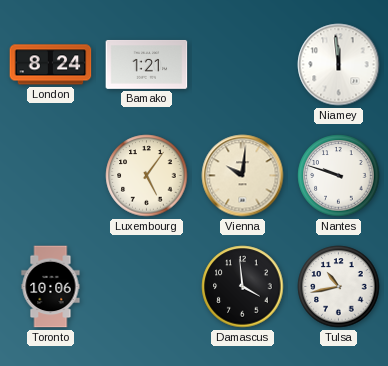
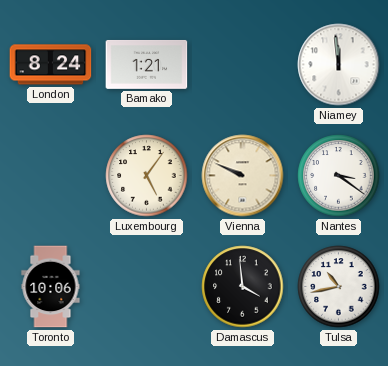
Vienna: 10:01 -> 9:49
Nantes: 9:48 -> 3:21
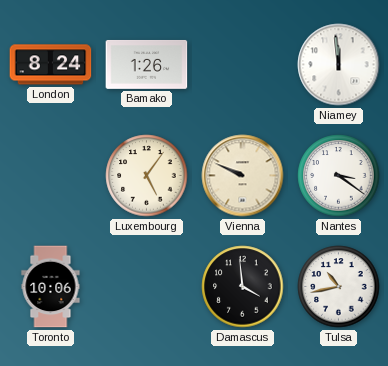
Bamako: 1:21 -> 1:26
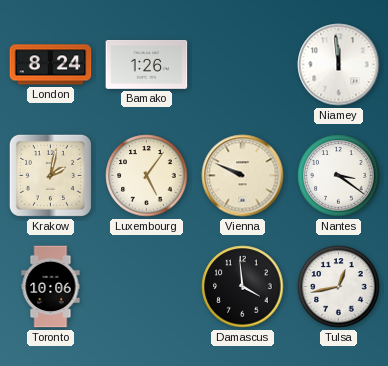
Krakow: none -> 2:02
Tulsa: 10:43 -> 12:43
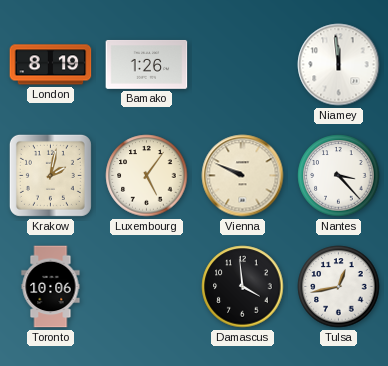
London: 8:24 -> 8:19
Nantes: 3:21 -> 3:23
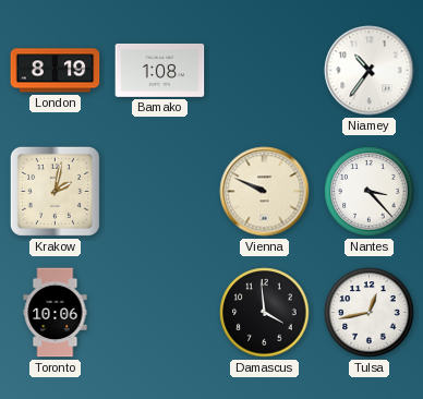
Bamako: 1:26 -> 1:08
Niamey: 11:59 -> 10:36
Luxembourg: 5:06 -> none
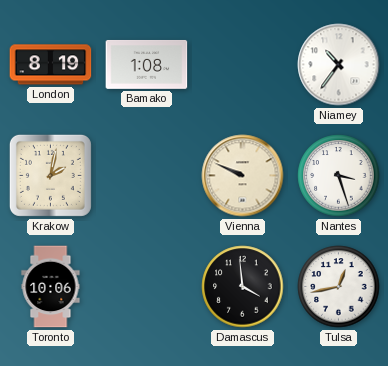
Nantes: 3:23 -> 3:27
